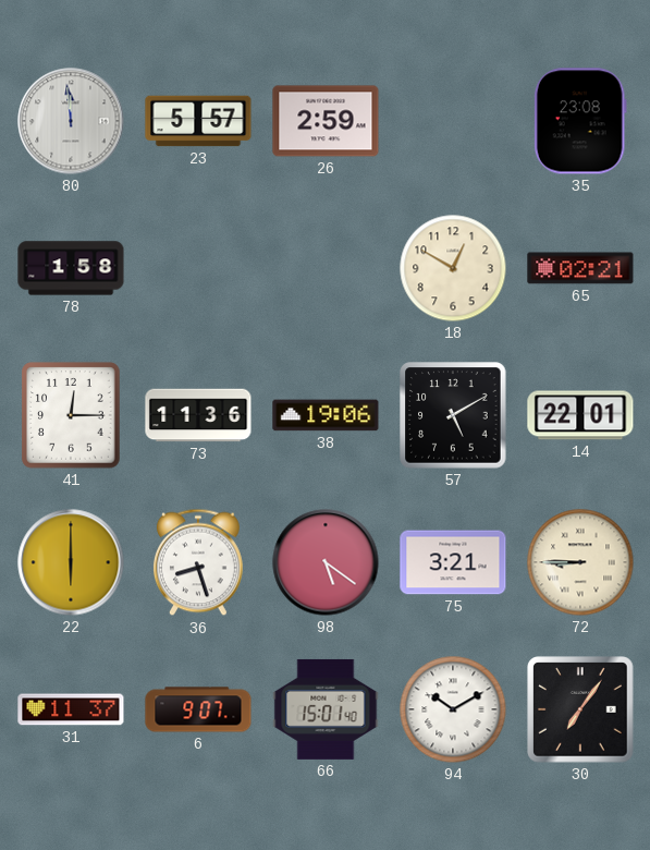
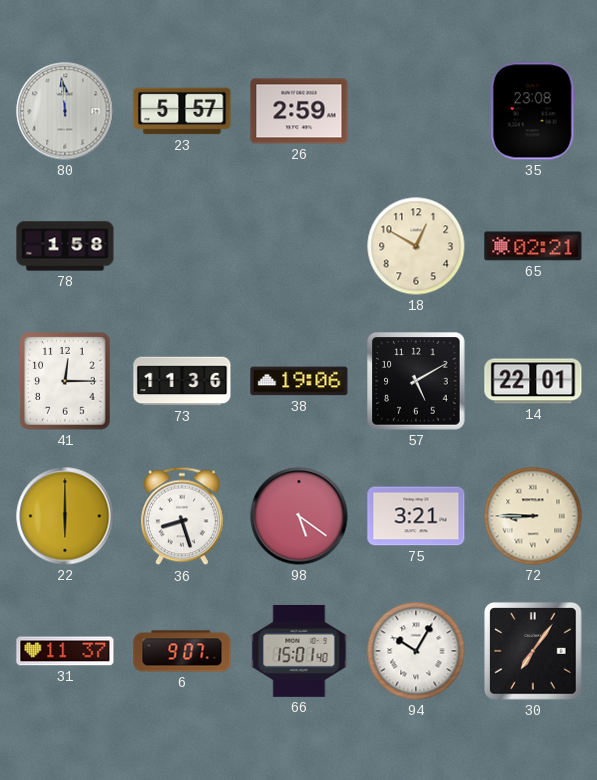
94: 10:10 -> 10:05
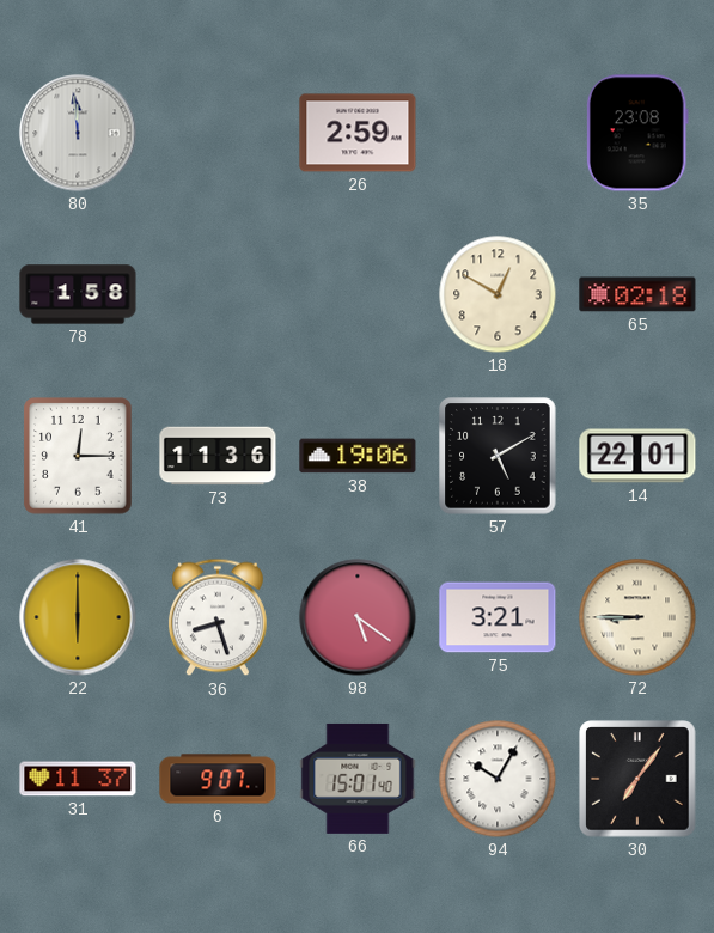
23: 5:57 -> none
65: 02:21 -> 02:18
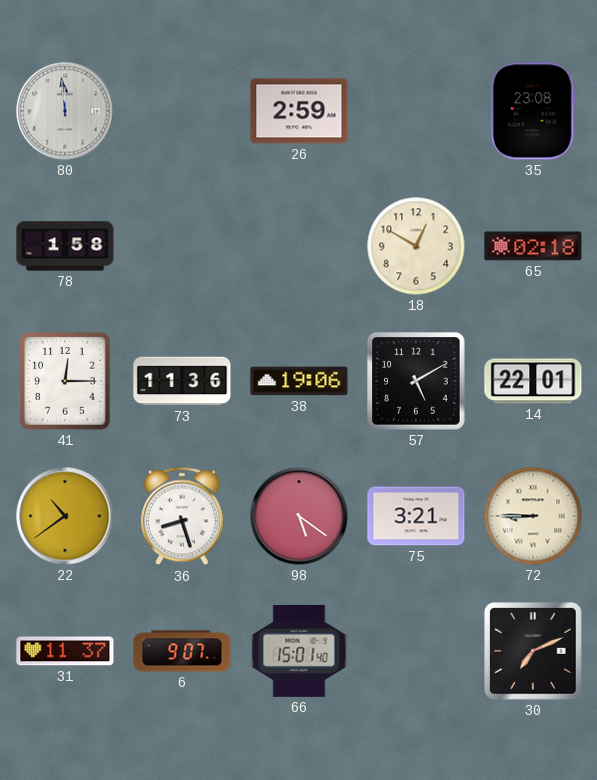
22: 6:00 -> 10:39
94: 10:05 -> none
30: 7:06 -> 7:11
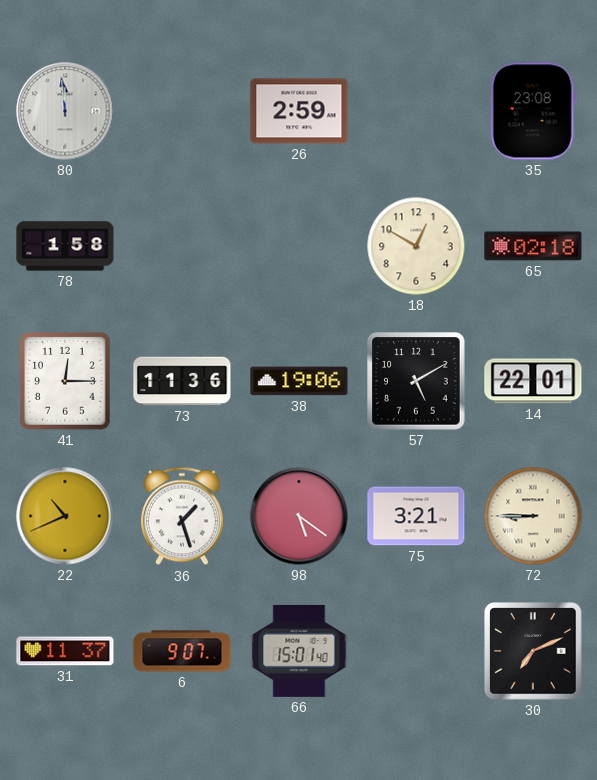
22: 10:39 -> 10:41
36: 8:27 -> 1:27
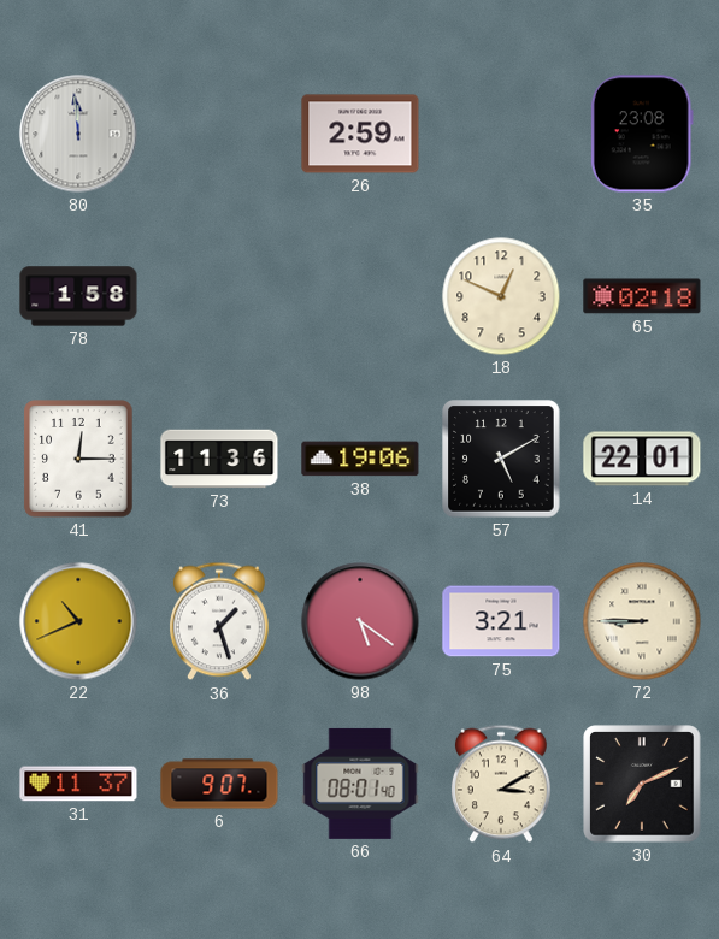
18: 12:50 -> 12:49
66: 15:01 -> 08:01
64: none -> 3:10
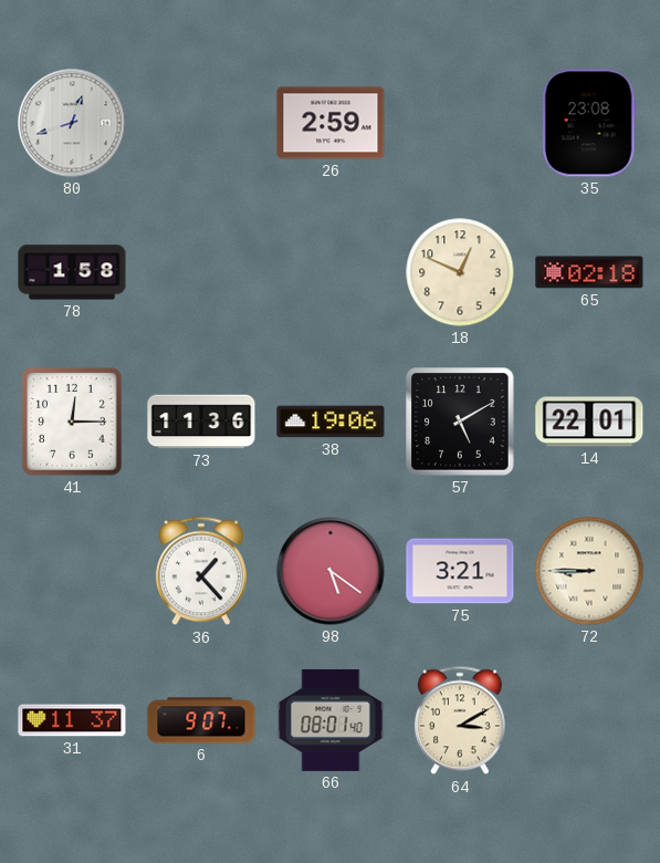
80: 11:59 -> 12:42
22: 10:41 -> none
36: 1:27 -> 1:23
30: 7:11 -> none
